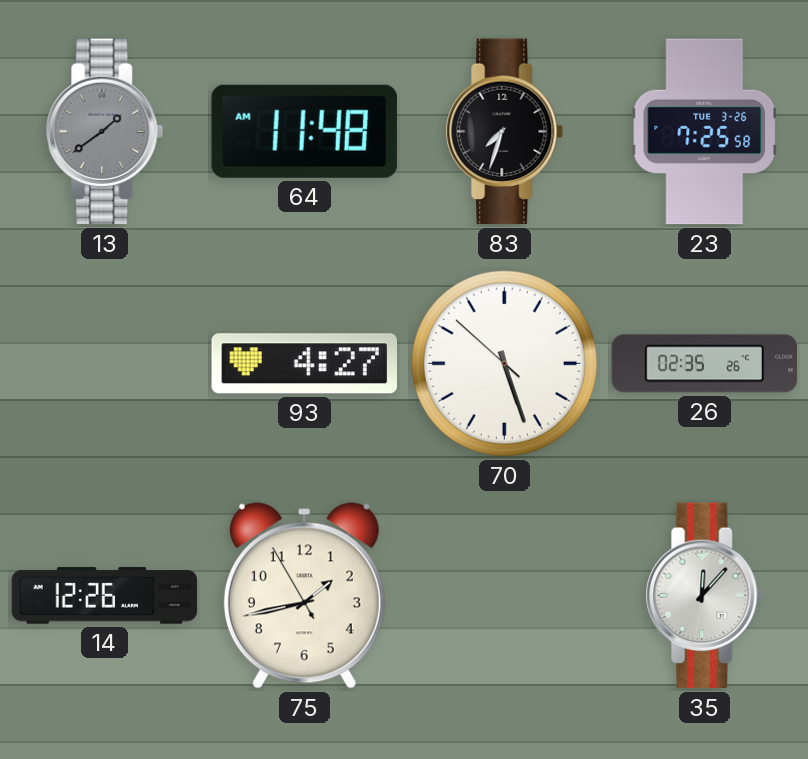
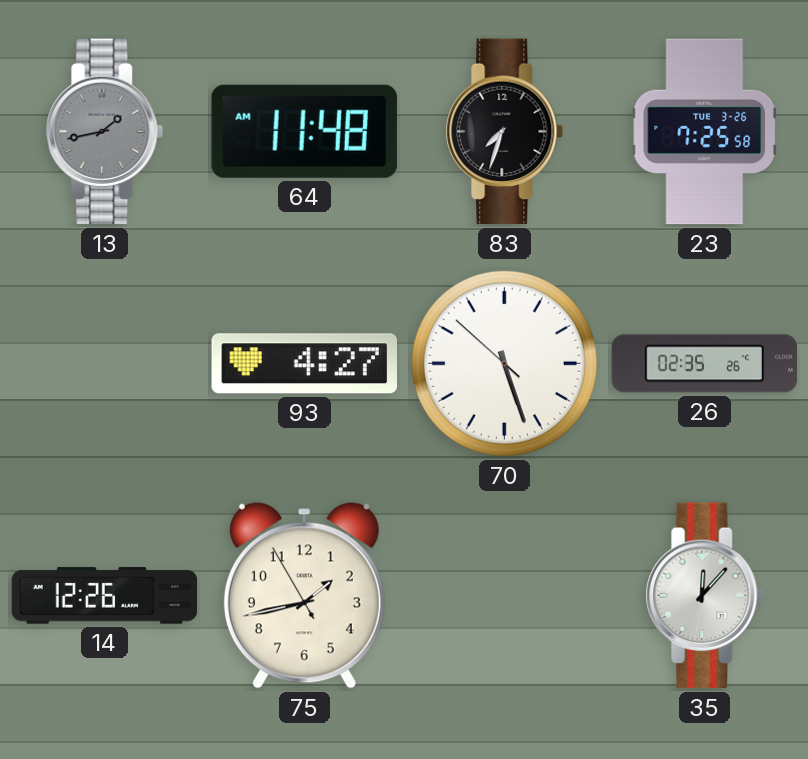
13: 1:39 -> 1:43
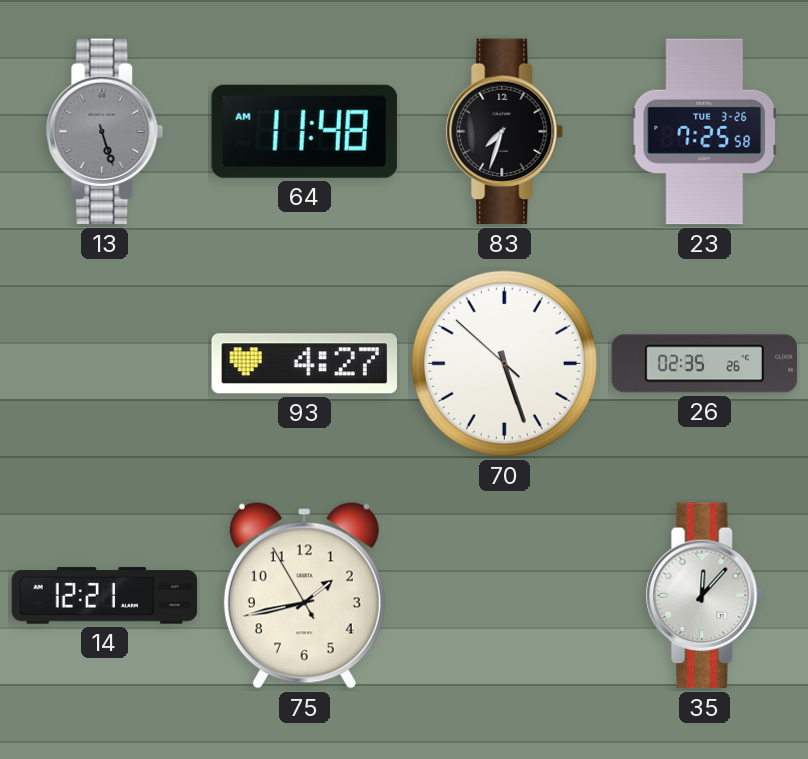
13: 1:43 -> 5:27
14: 12:26 -> 12:21
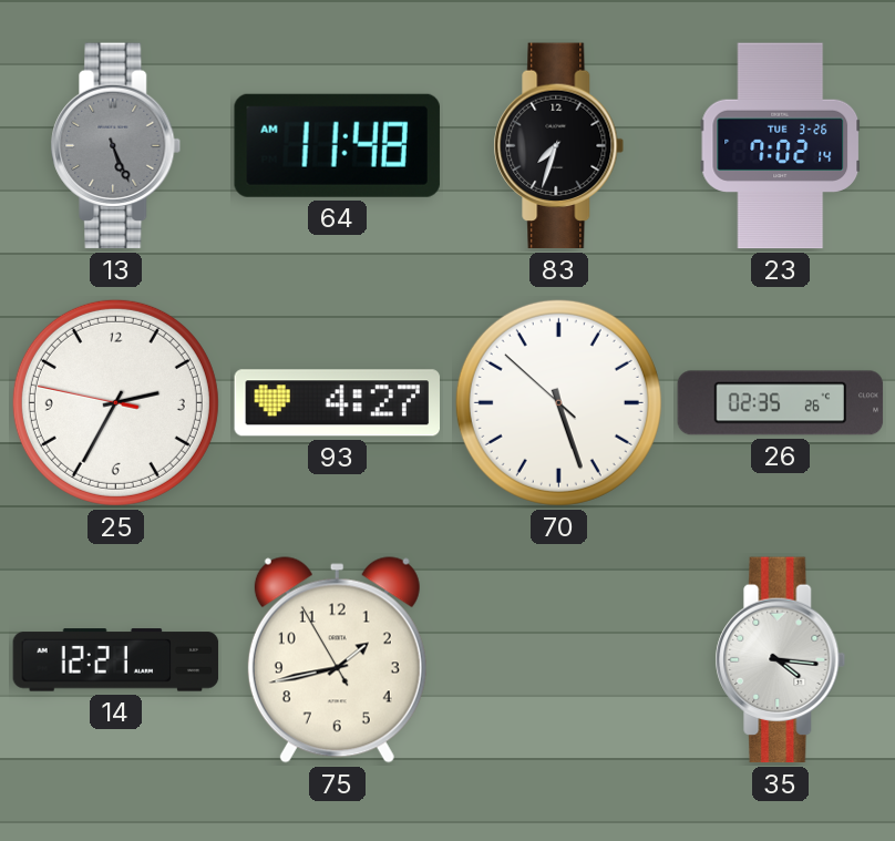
13: 5:27 -> 5:26
23: 7:25 -> 7:02
25: none -> 2:34
35: 12:07 -> 4:16
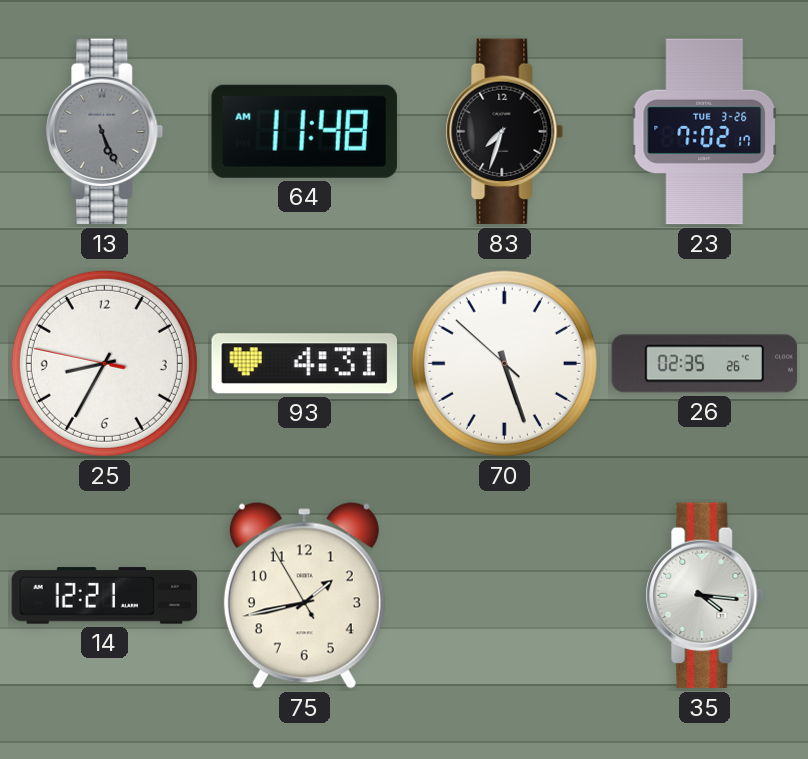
23: 7:02:14 -> 7:02:17
25: 2:34 -> 8:34
93: 4:27 -> 4:31
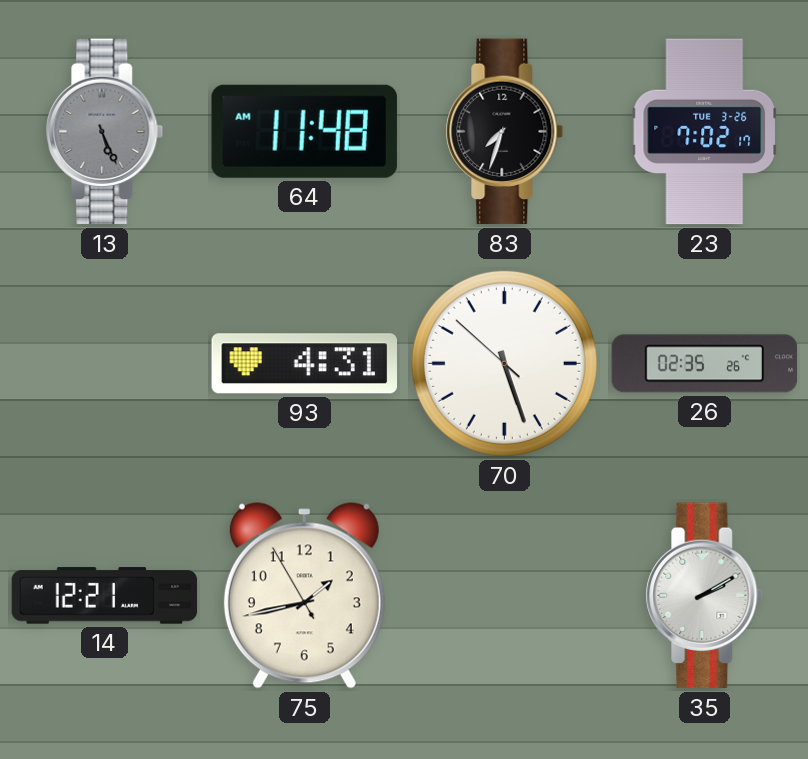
25: 8:34 -> none
35: 4:16 -> 2:10
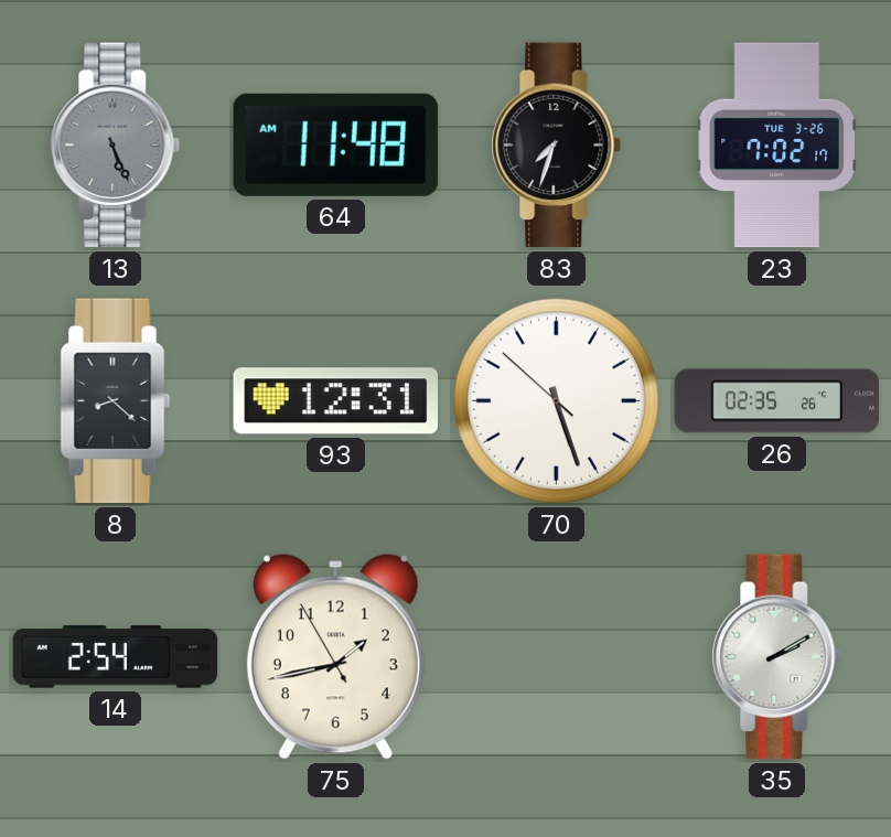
8: none -> 8:22
93: 4:31 -> 12:31
14: 12:21 -> 2:54
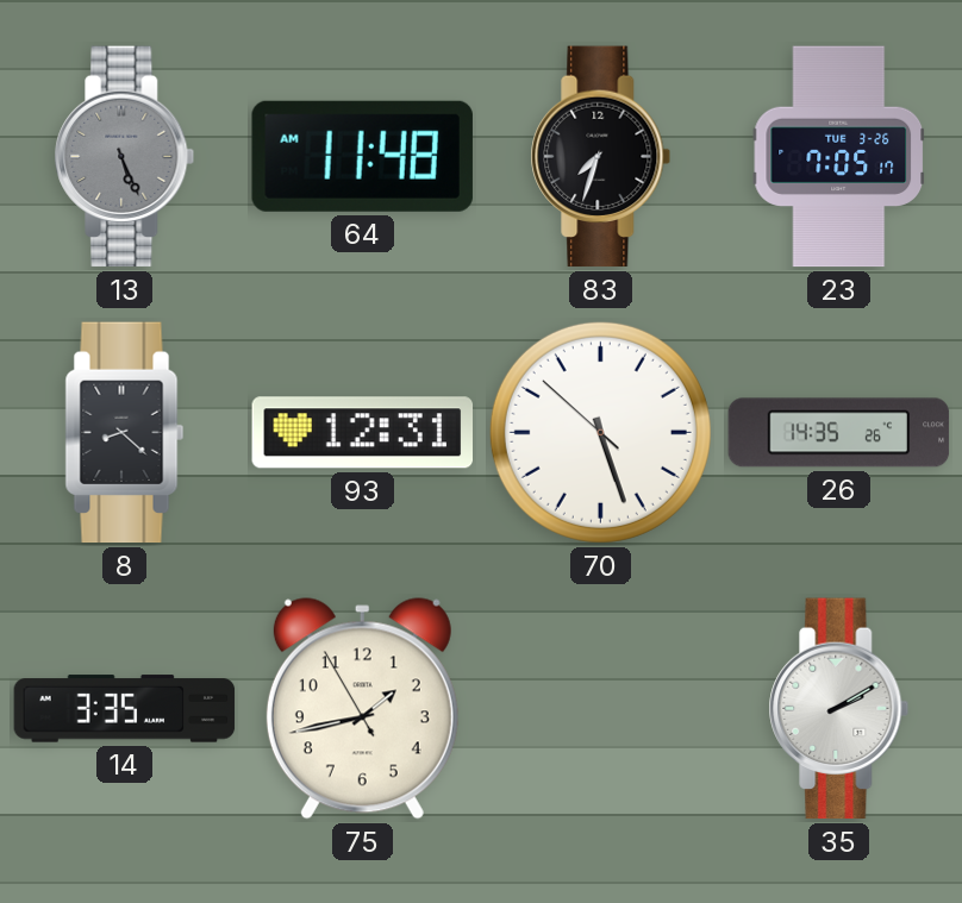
23: 7:02 -> 7:05
26: 02:35 -> 14:35
14: 2:54 -> 3:35
